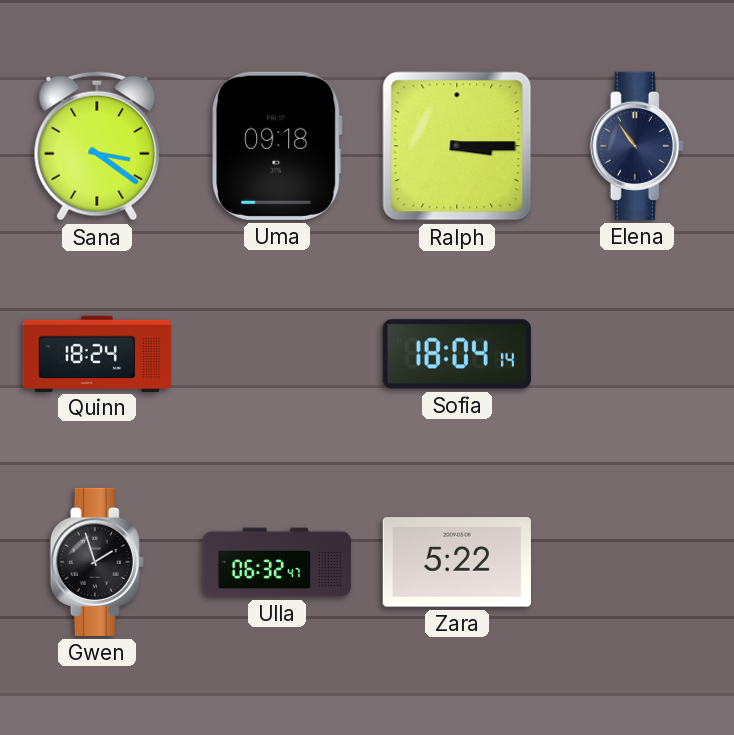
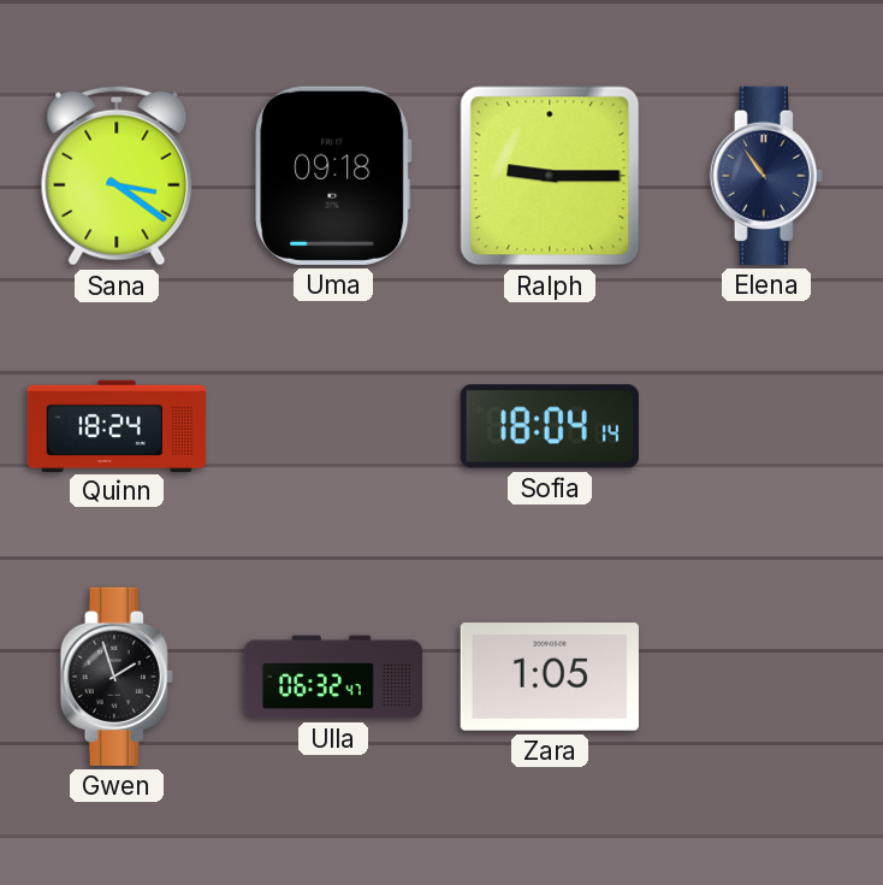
Ralph: 3:15 -> 9:15
Zara: 5:22 -> 1:05
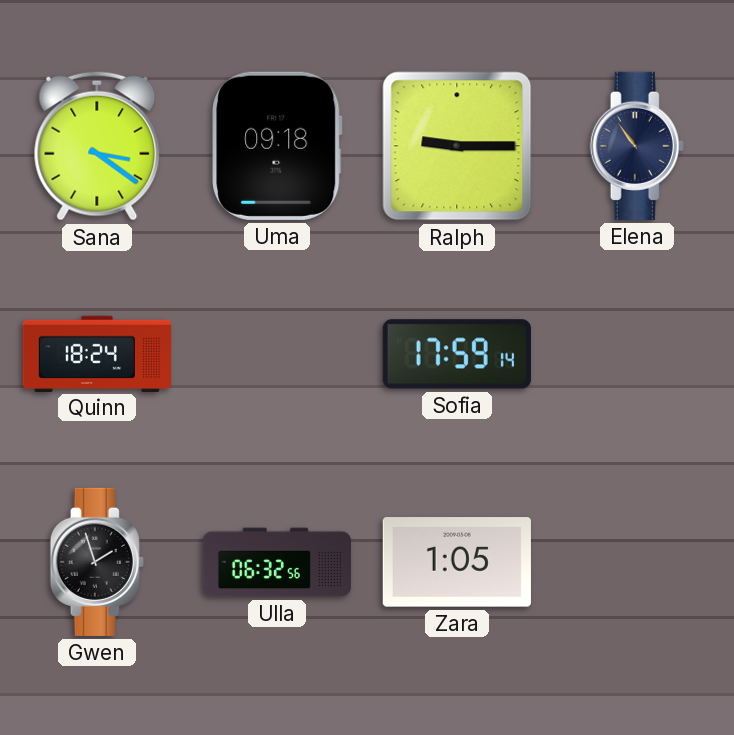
Sofia: 18:04 -> 17:59
Ulla: 06:32:47 -> 06:32:56
